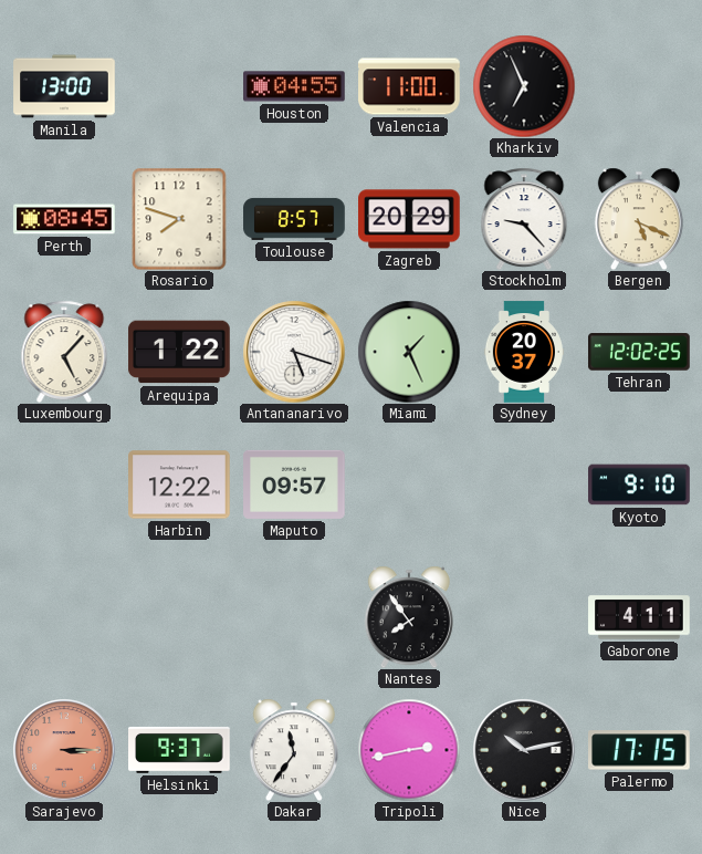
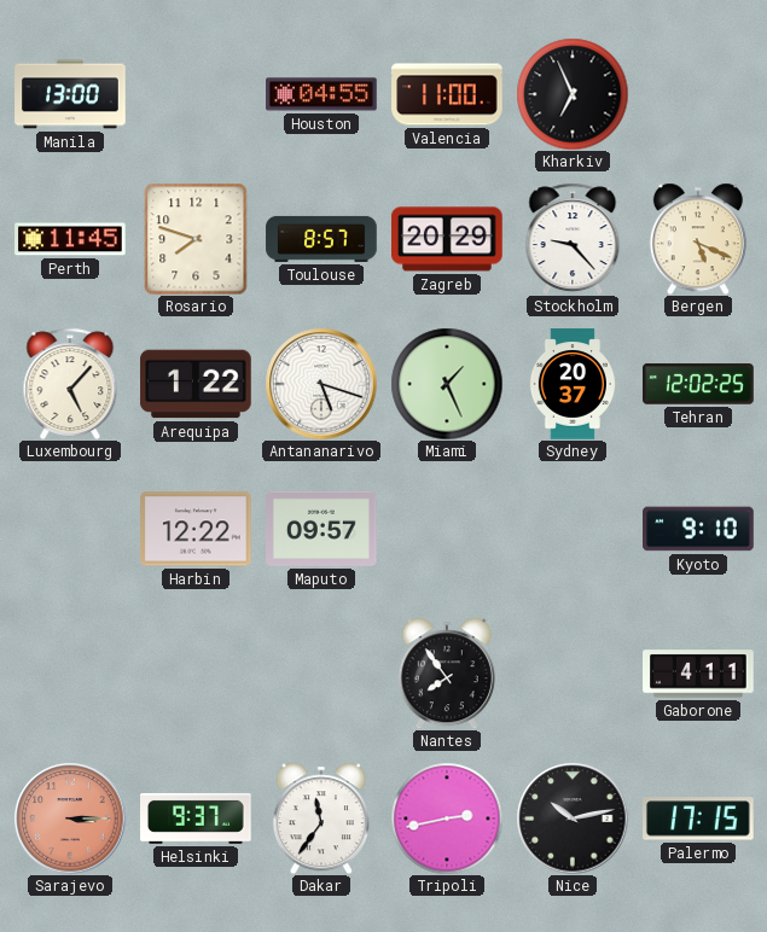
Perth: 08:45 -> 11:45
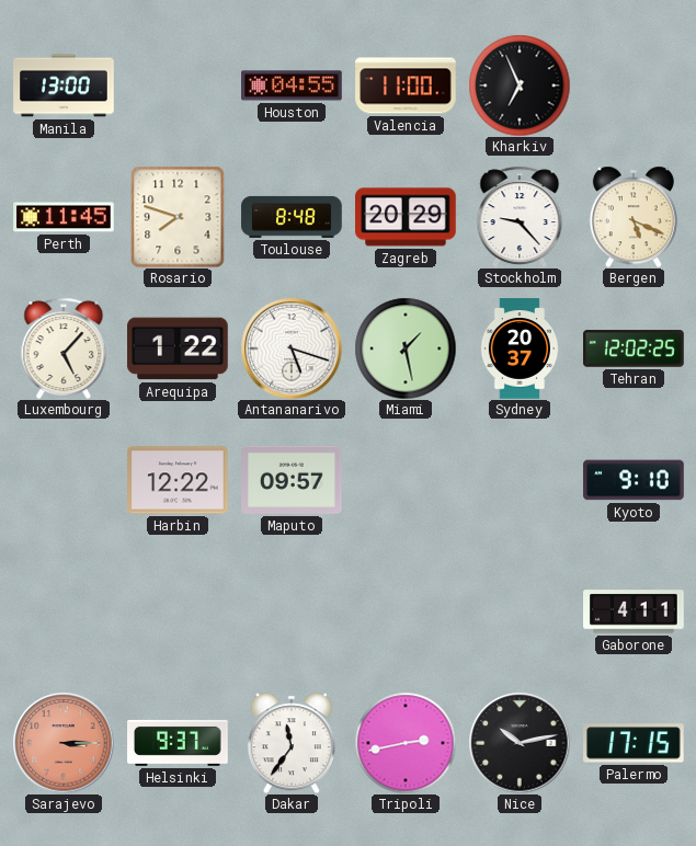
Toulouse: 8:57 -> 8:48
Miami: 1:26 -> 1:28
Nantes: 7:54 -> none
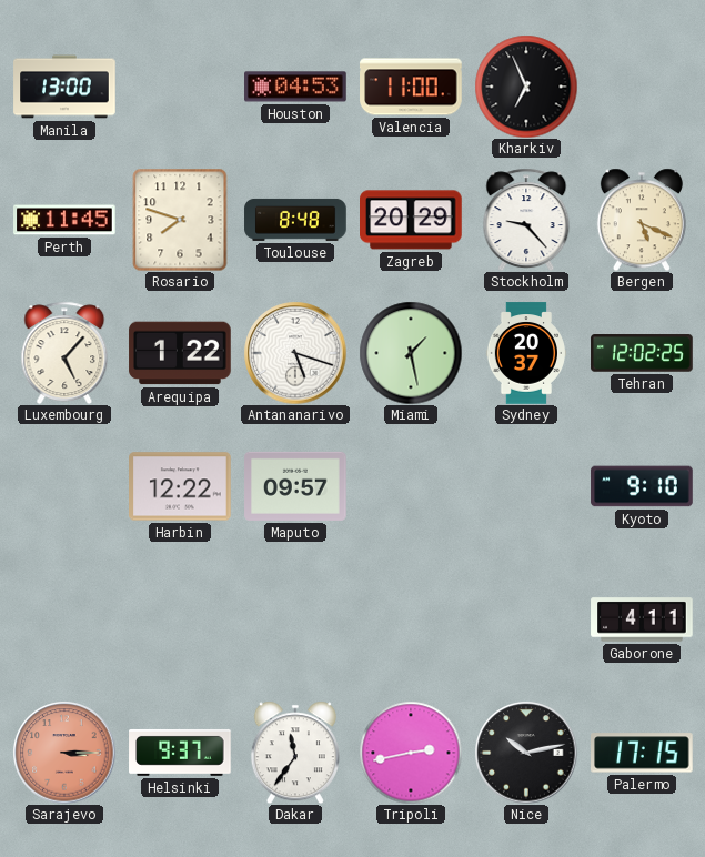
Houston: 04:55 -> 04:53
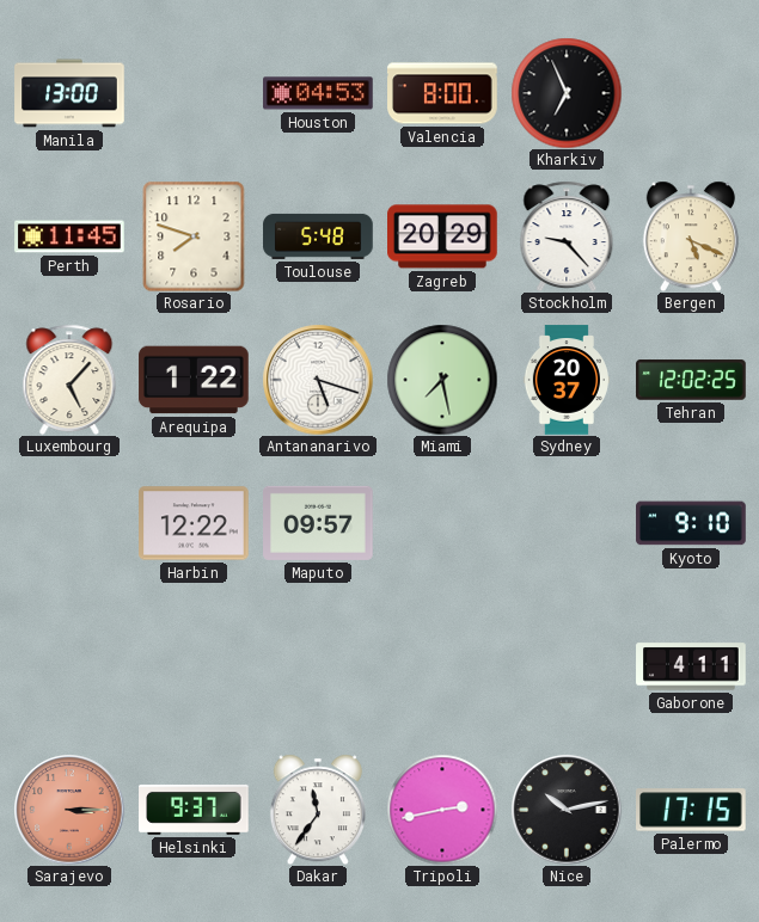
Valencia: 11:00 -> 8:00
Toulouse: 8:48 -> 5:48
Miami: 1:28 -> 7:28
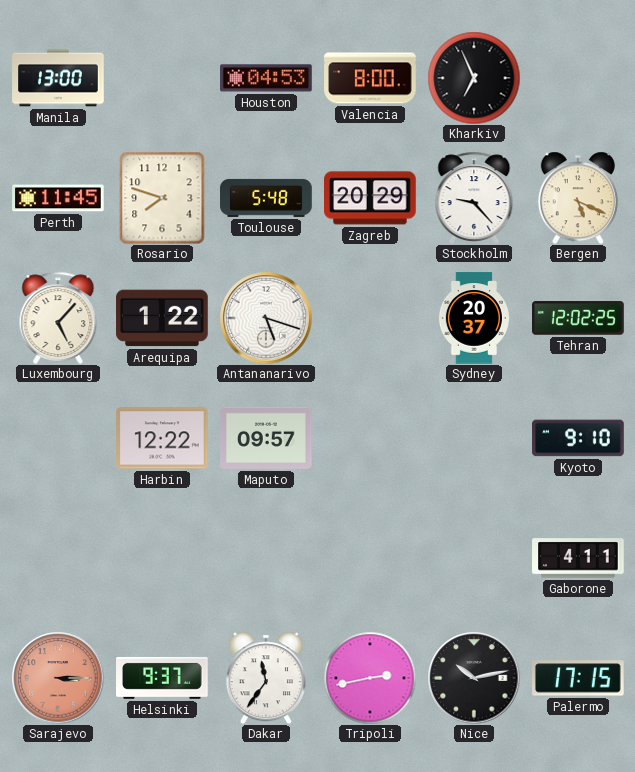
Miami: 7:28 -> none
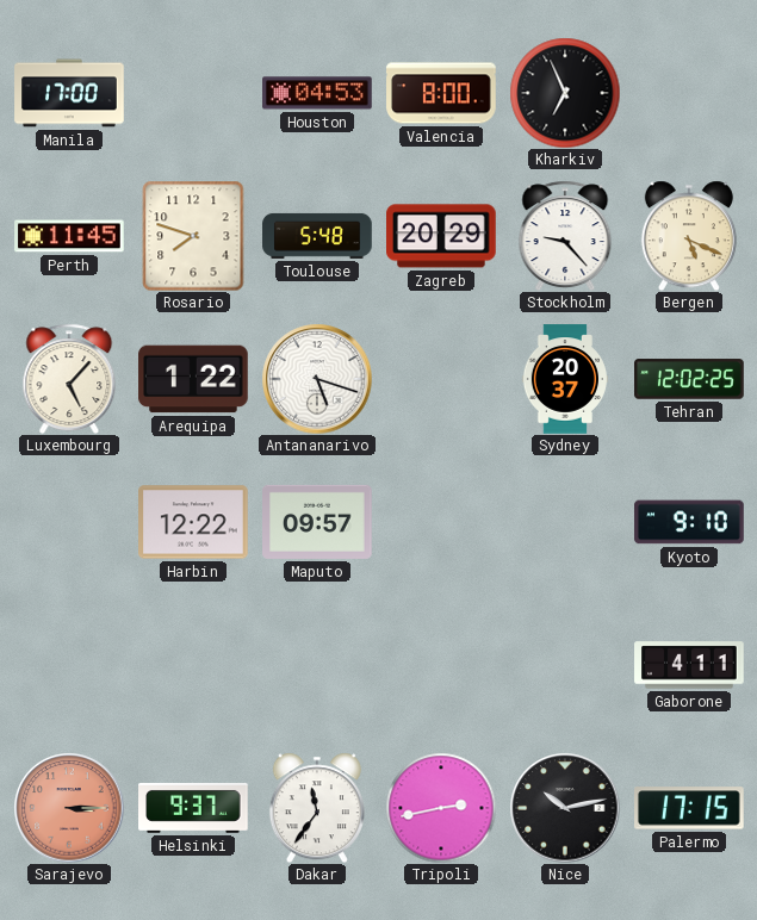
Manila: 13:00 -> 17:00
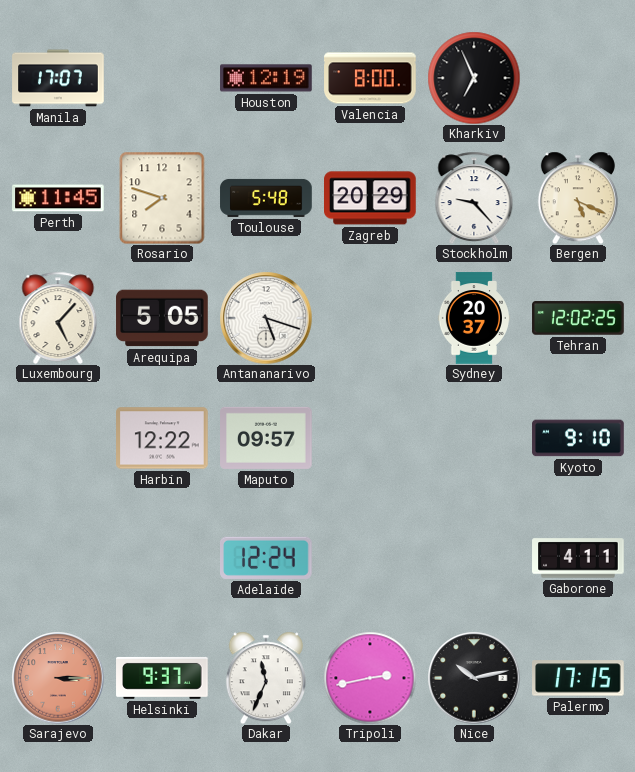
Manila: 17:00 -> 17:07
Houston: 04:53 -> 12:19
Arequipa: 1:22 -> 5:05
Adelaide: none -> 12:24
Dakar: 11:36 -> 11:34
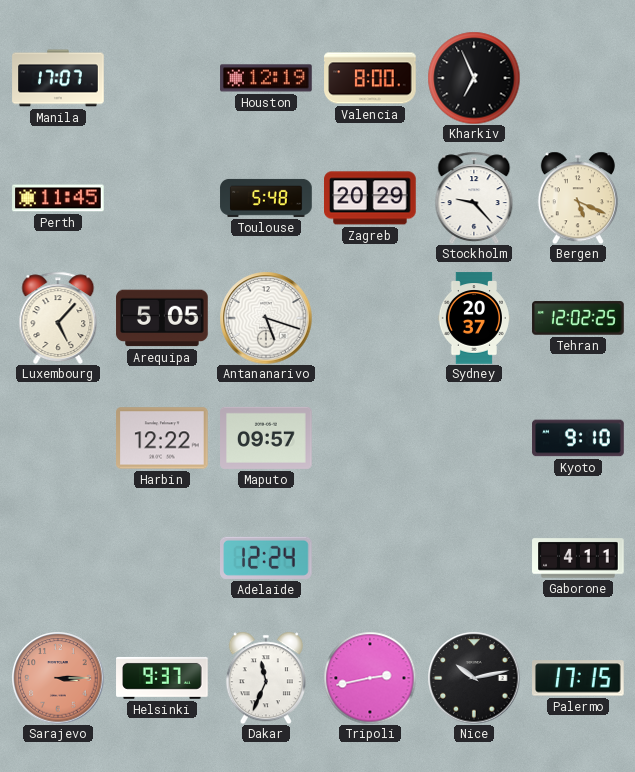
Rosario: 7:48 -> none
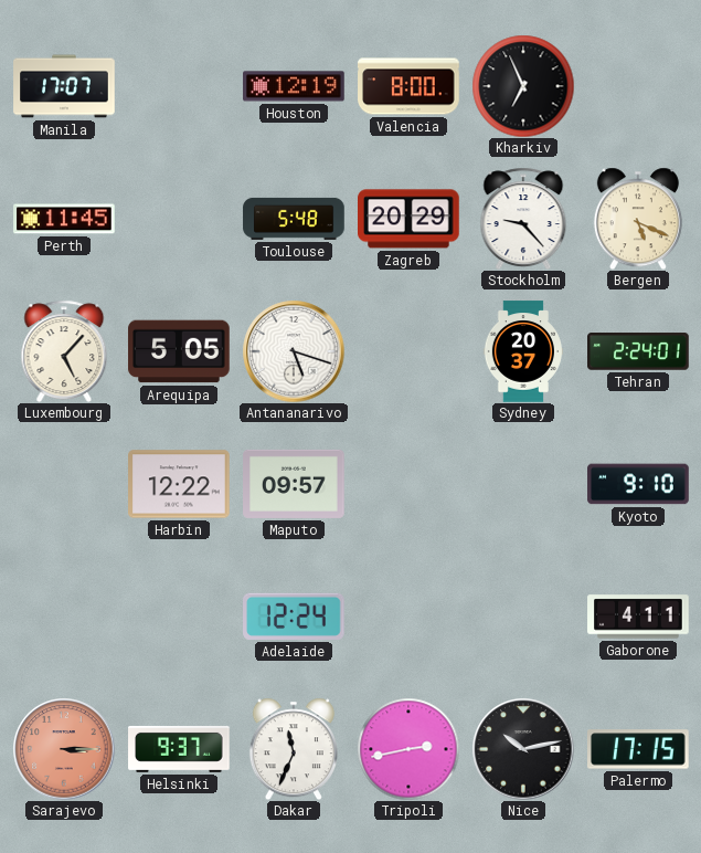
Tehran: 12:02 -> 2:24
